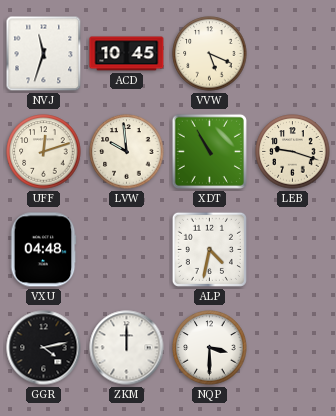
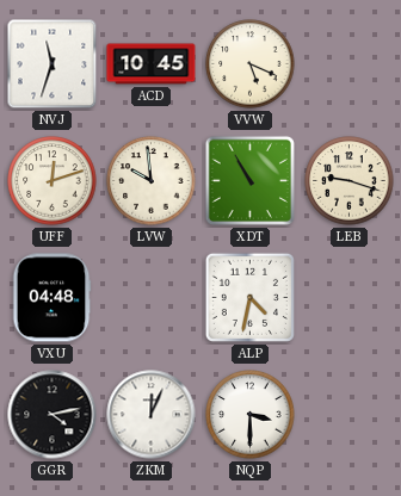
ZKM: 12:00 -> 12:04
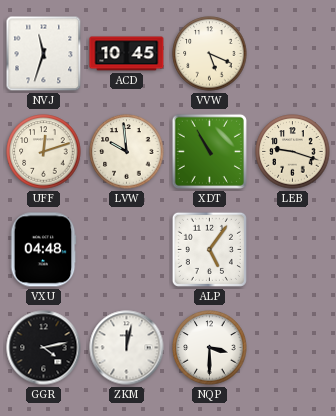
ALP: 4:32 -> 5:06
ZKM: 12:04 -> 12:02
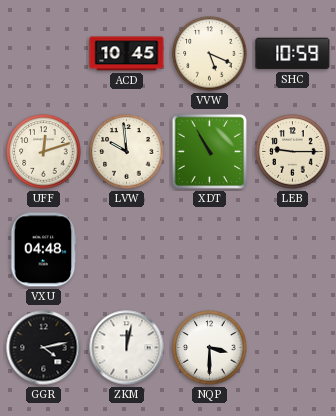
NVJ: 11:33 -> none
SHC: none -> 10:59
LEB: 9:18 -> 9:15
ALP: 5:06 -> none
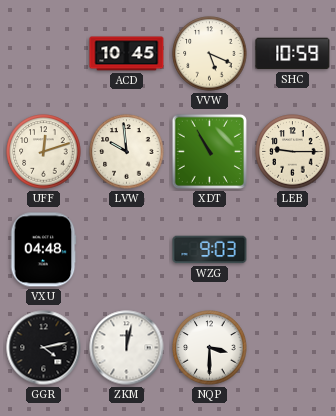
WZG: none -> 9:03
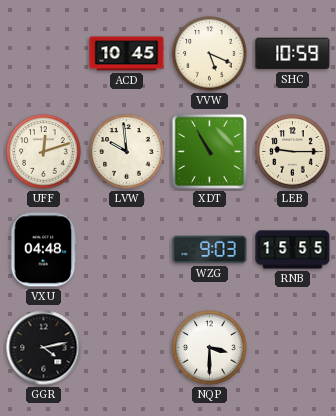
RNB: none -> 15:55
ZKM: 12:02 -> none
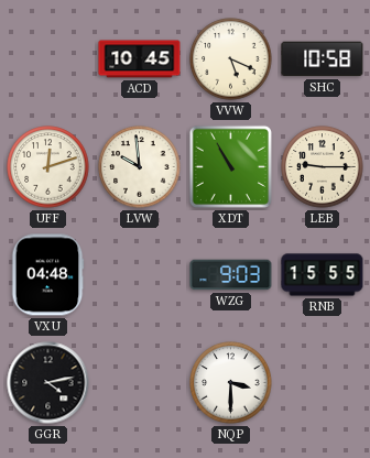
SHC: 10:59 -> 10:58
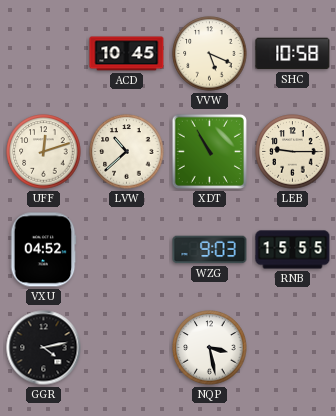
LVW: 9:59 -> 10:38
VXU: 04:48 -> 04:52
NQP: 3:30 -> 3:28
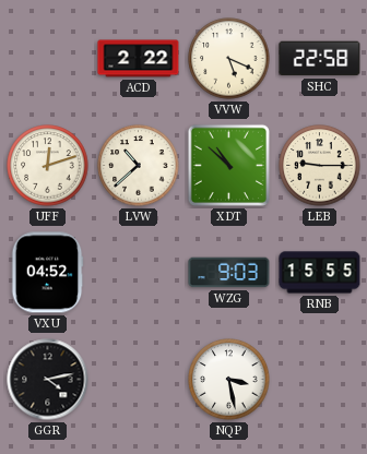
ACD: 10:45 -> 2:22
SHC: 10:58 -> 22:58
XDT: 10:55 -> 10:52
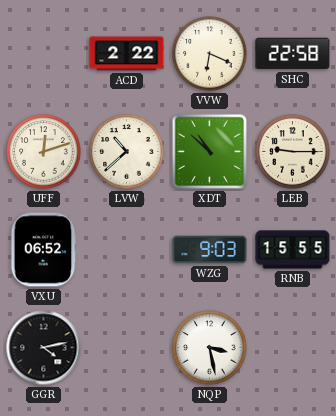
VVW: 5:19 -> 6:19
VXU: 04:52 -> 06:52
